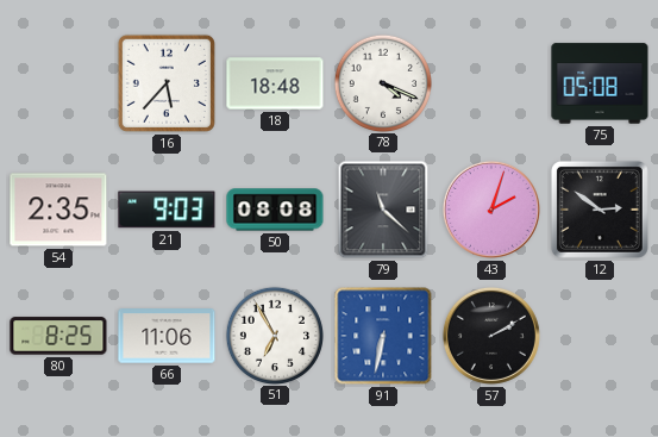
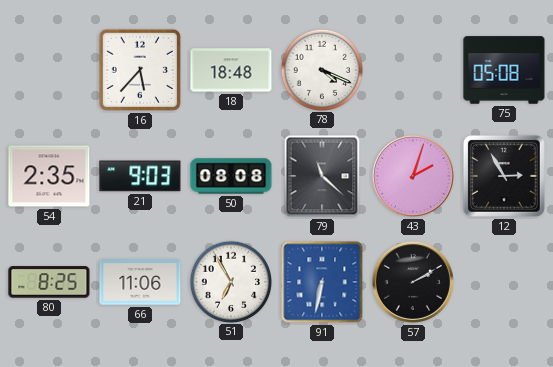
12: 2:51 -> 2:55
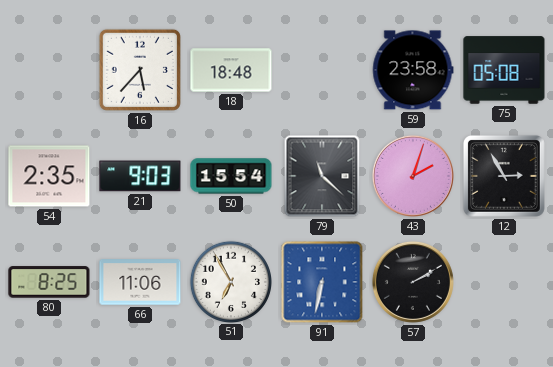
78: 4:19 -> none
59: none -> 23:58
50: 08:08 -> 15:54
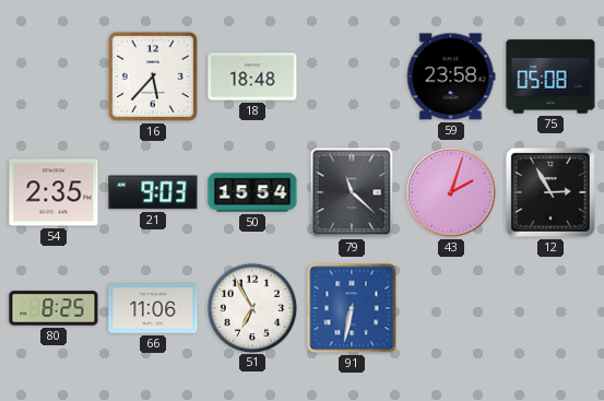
57: 2:10 -> none
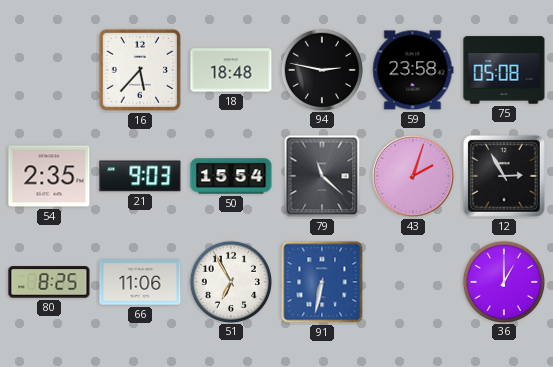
94: none -> 2:47
36: none -> 1:00
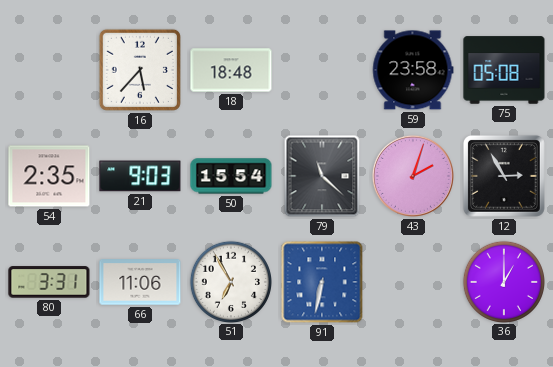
94: 2:47 -> none
80: 8:25 -> 3:31
